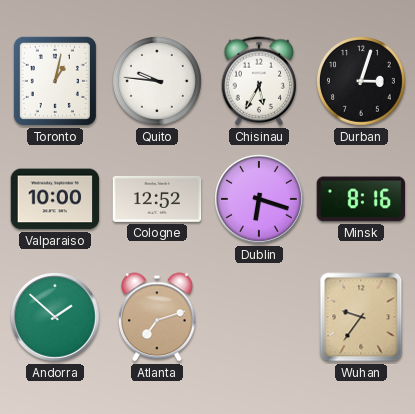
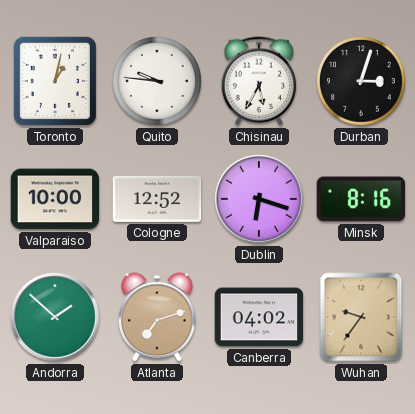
Canberra: none -> 04:02
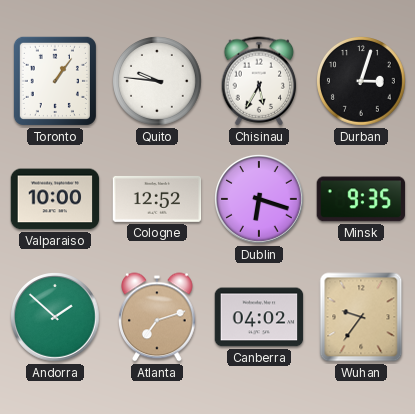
Toronto: 1:02 -> 1:06
Minsk: 8:16 -> 9:35
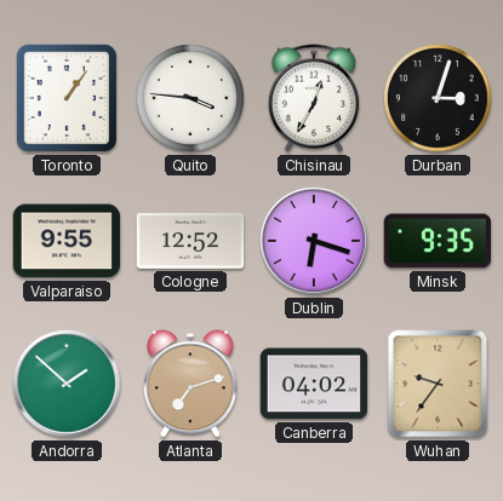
Quito: 9:46 -> 3:46
Chisinau: 5:35 -> 12:35
Valparaiso: 10:00 -> 9:55
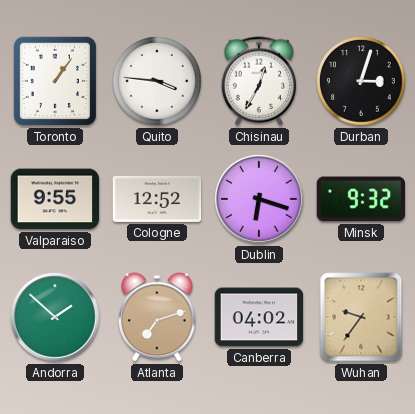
Minsk: 9:35 -> 9:32
